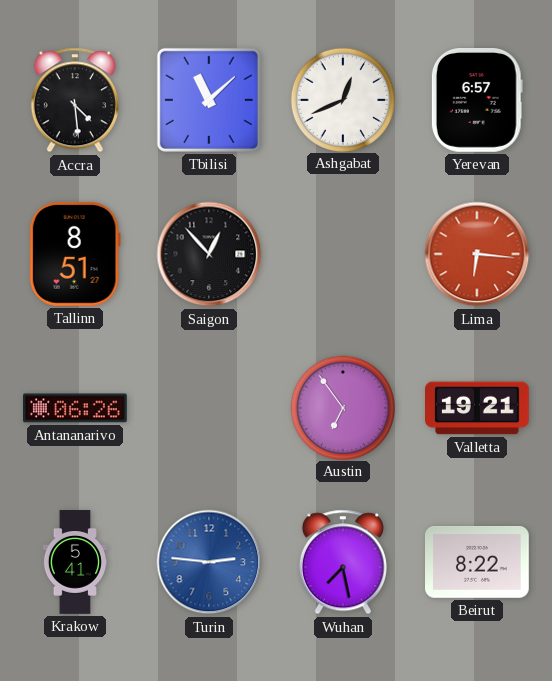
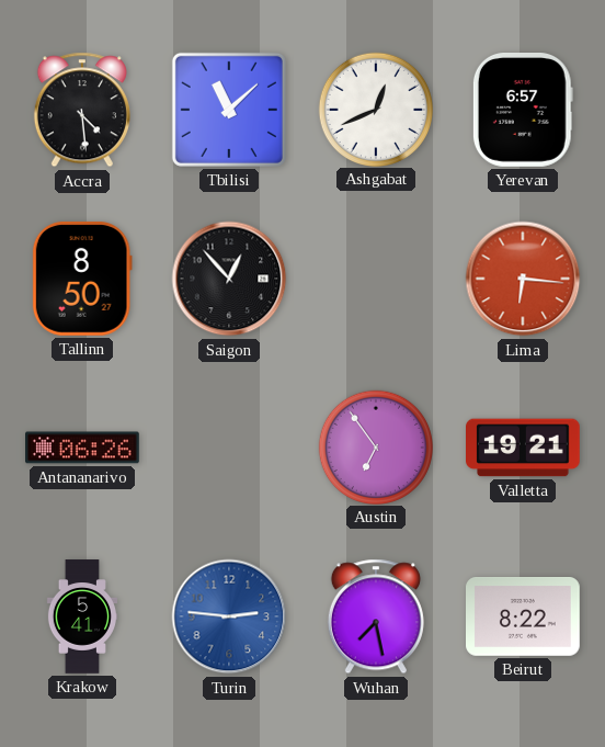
Tallinn: 8:51 -> 8:50
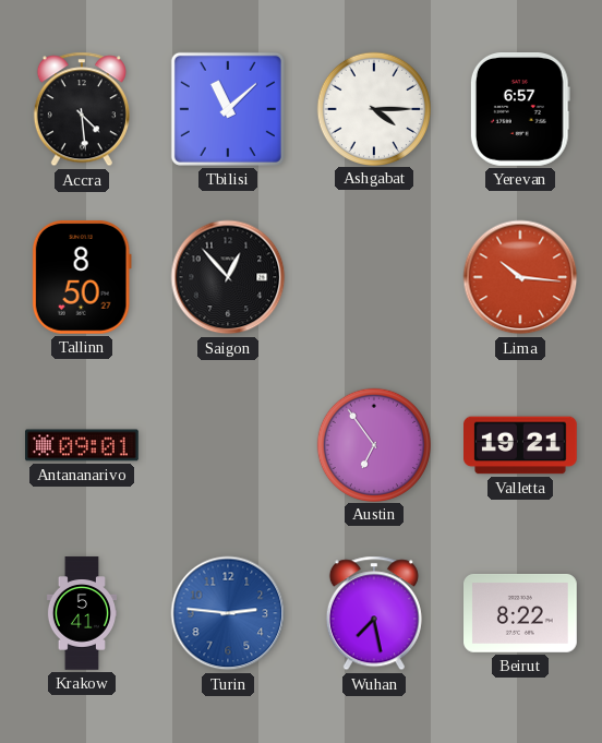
Ashgabat: 12:41 -> 4:15
Lima: 6:16 -> 10:16
Antananarivo: 06:26 -> 09:01
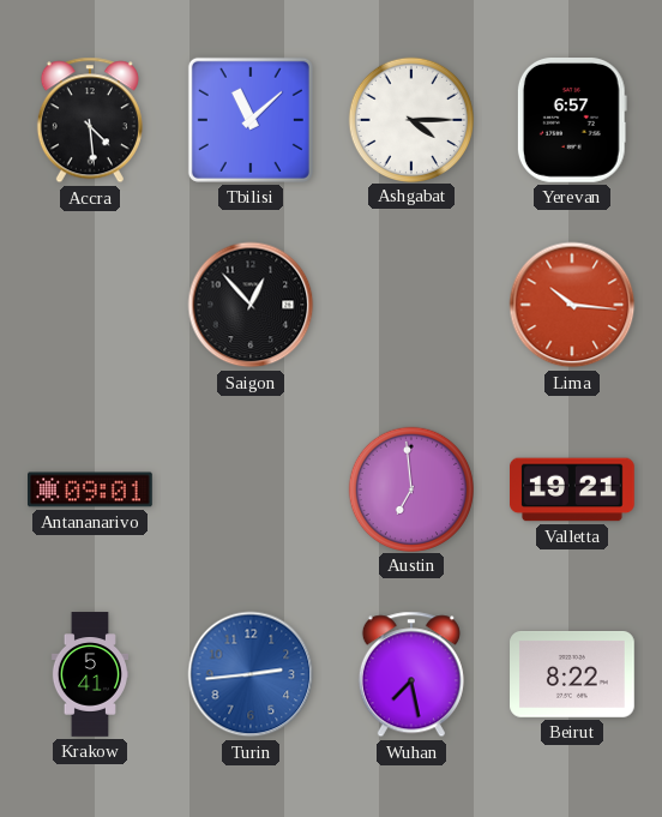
Tallinn: 8:50 -> none
Austin: 6:54 -> 6:59
Turin: 2:46 -> 2:44
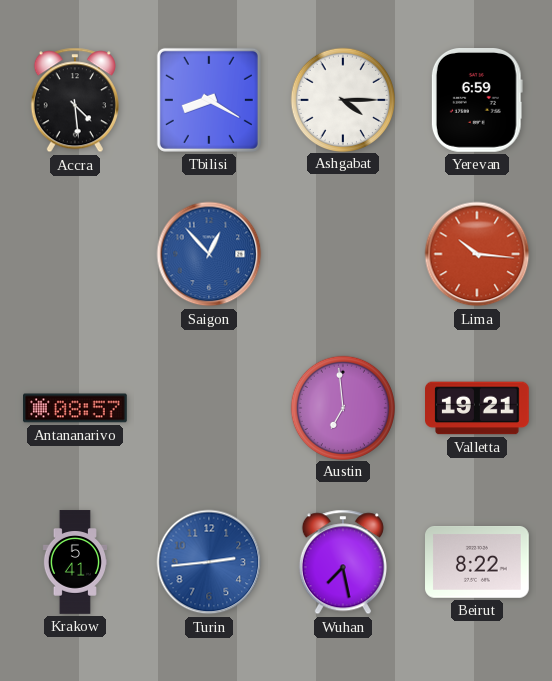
Tbilisi: 11:08 -> 8:20
Yerevan: 6:57 -> 6:59
Saigon dial: black -> blue
Antananarivo: 09:01 -> 08:57
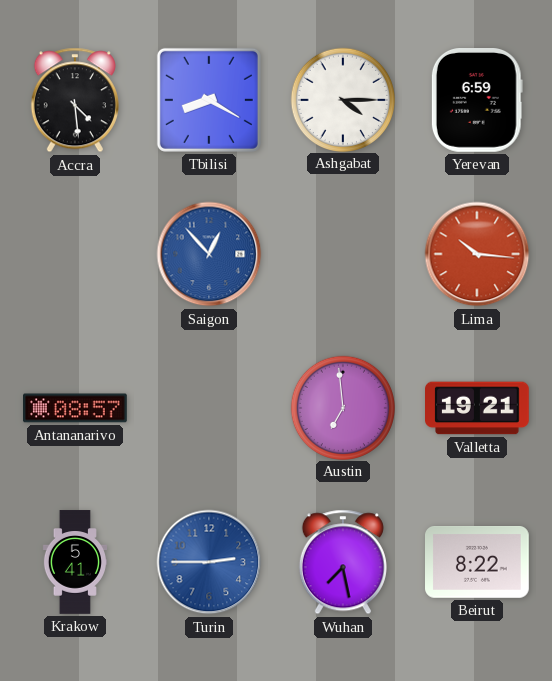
Turin: 2:44 -> 2:45
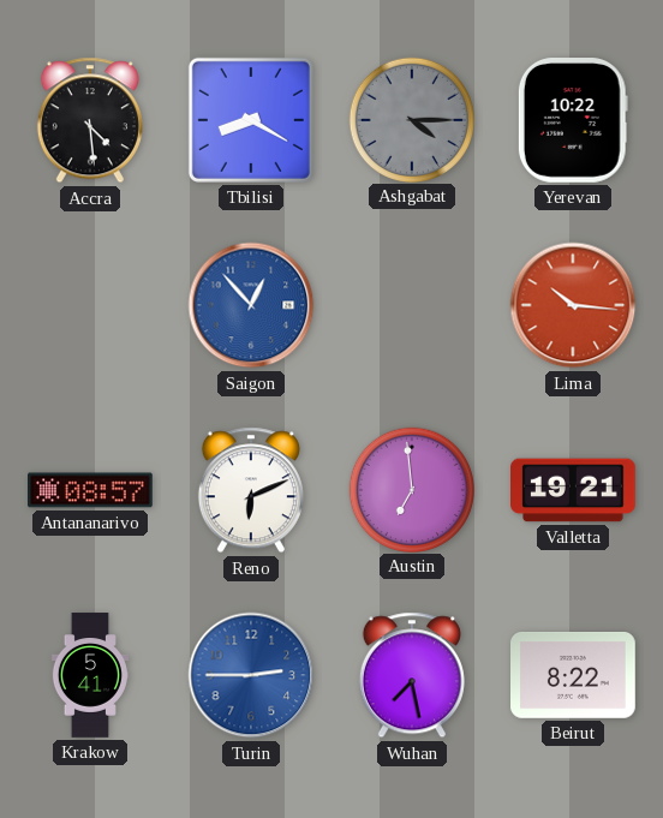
Ashgabat dial: white -> grey
Yerevan: 6:59 -> 10:22
Reno: none -> 6:11
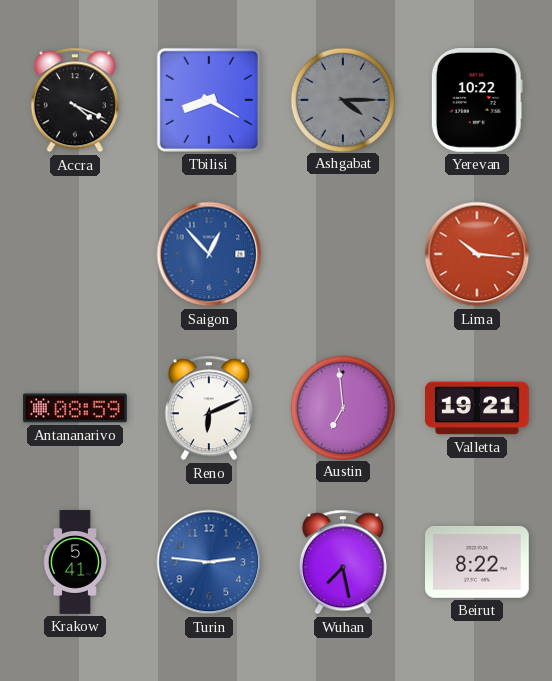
Accra: 4:29 -> 4:19
Antananarivo: 08:57 -> 08:59
Turin: 2:45 -> 2:46
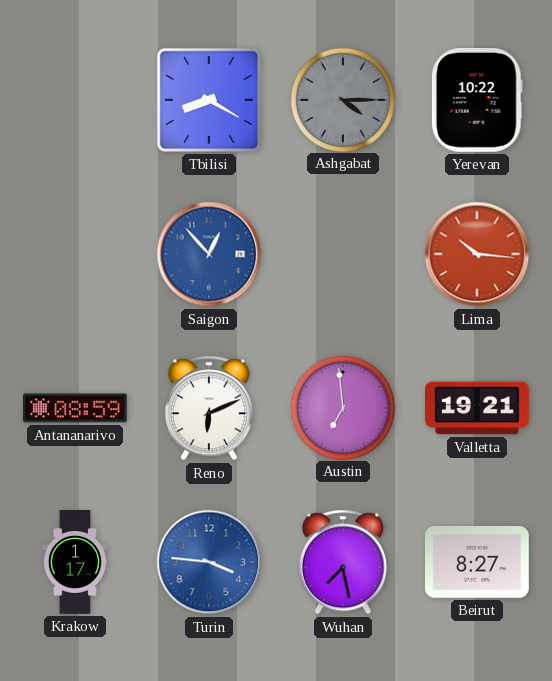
Accra: 4:19 -> none
Krakow: 5:41 -> 1:17
Turin: 2:46 -> 3:46
Beirut: 8:22 -> 8:27
